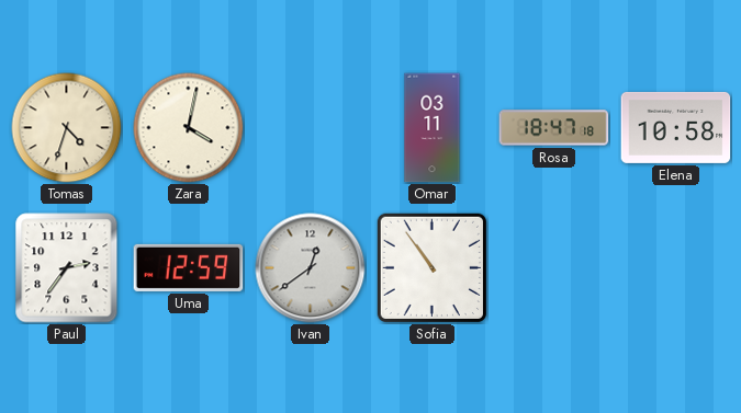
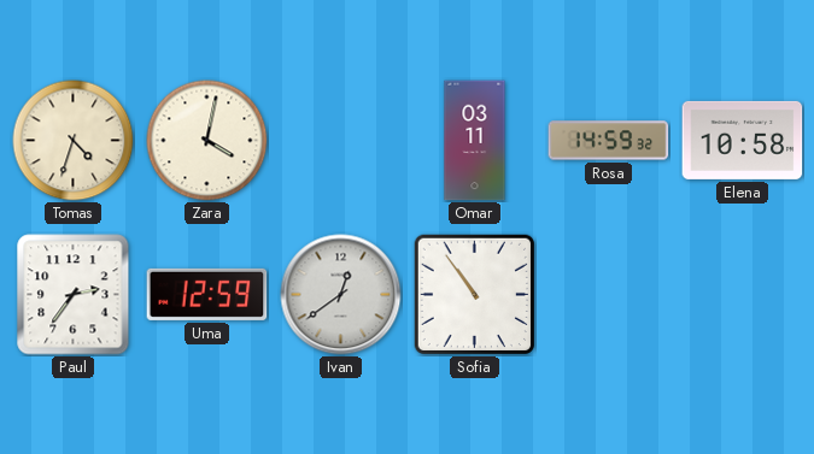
Rosa: 18:47 -> 14:59
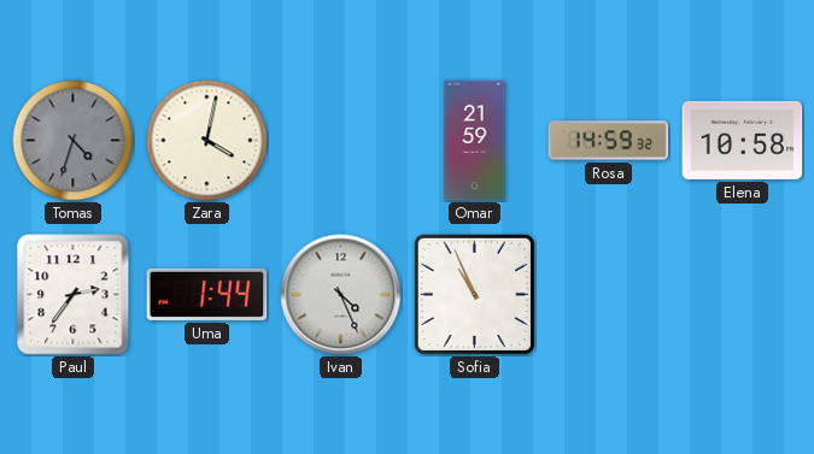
Tomas dial: cream -> grey
Omar: 03:11 -> 21:59
Uma: 12:59 -> 1:44
Ivan: 12:39 -> 4:26
Sofia: 10:54 -> 10:56
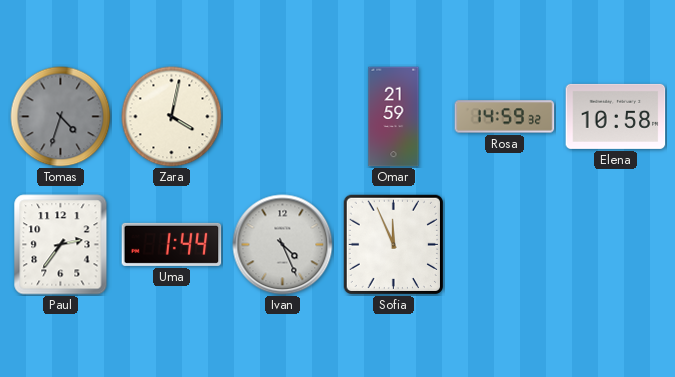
Sofia: 10:56 -> 11:56
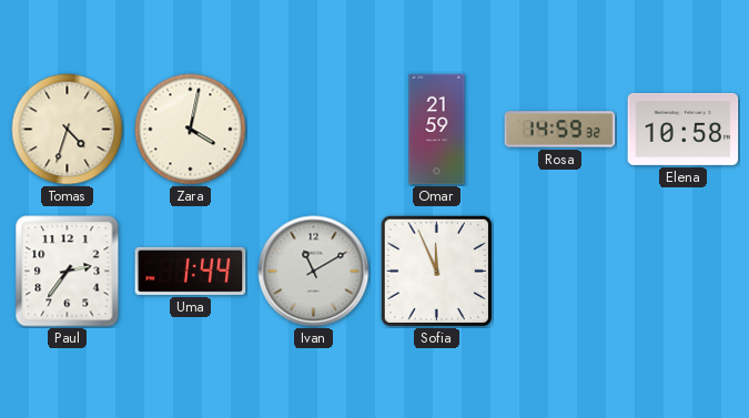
Tomas dial: grey -> cream
Ivan: 4:26 -> 11:10
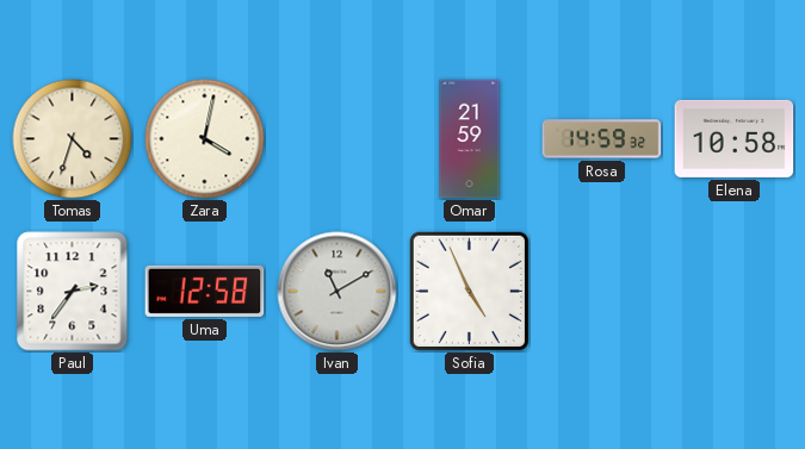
Uma: 1:44 -> 12:58
Sofia: 11:56 -> 4:56
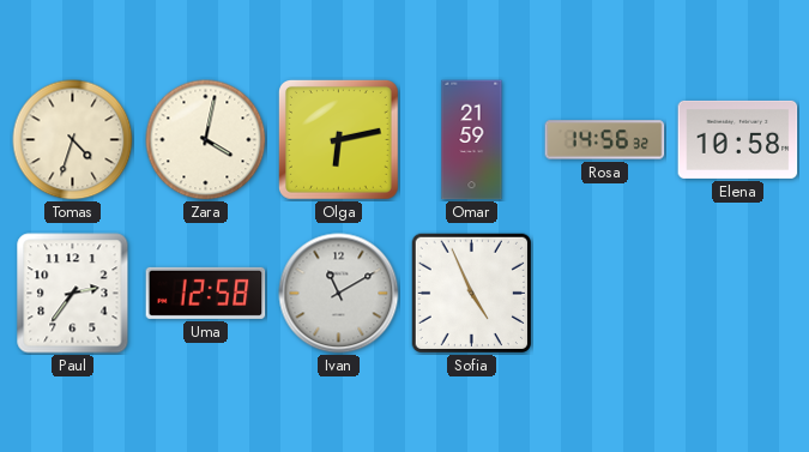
Olga: none -> 6:13
Rosa: 14:59 -> 14:56
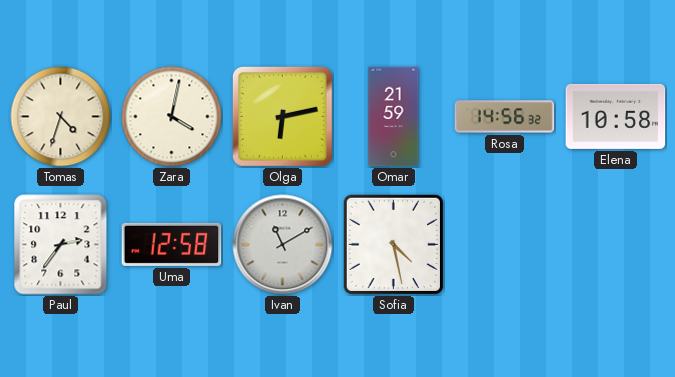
Sofia: 4:56 -> 4:28
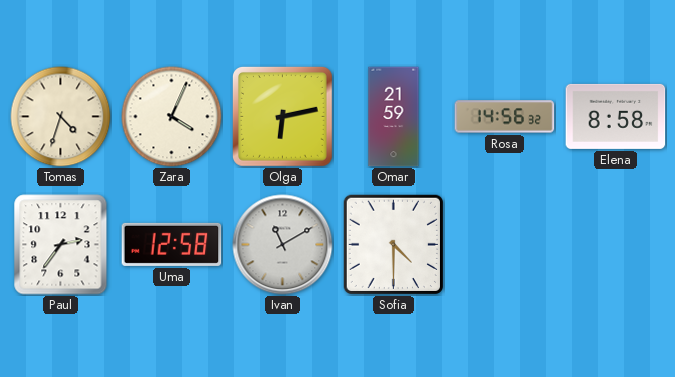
Zara: 4:02 -> 4:04
Elena: 10:58 -> 8:58
Sofia: 4:28 -> 4:30
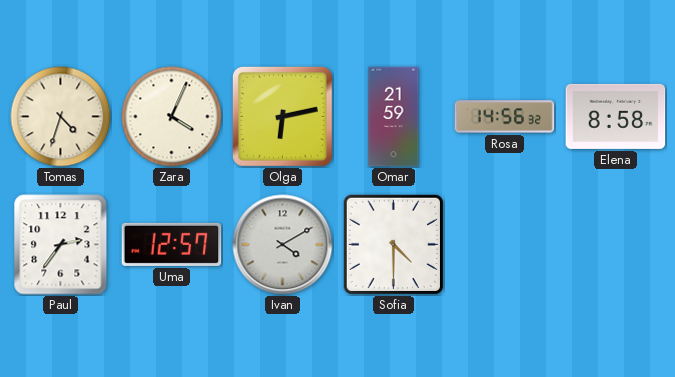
Uma: 12:58 -> 12:57
Ivan: 11:10 -> 4:10
